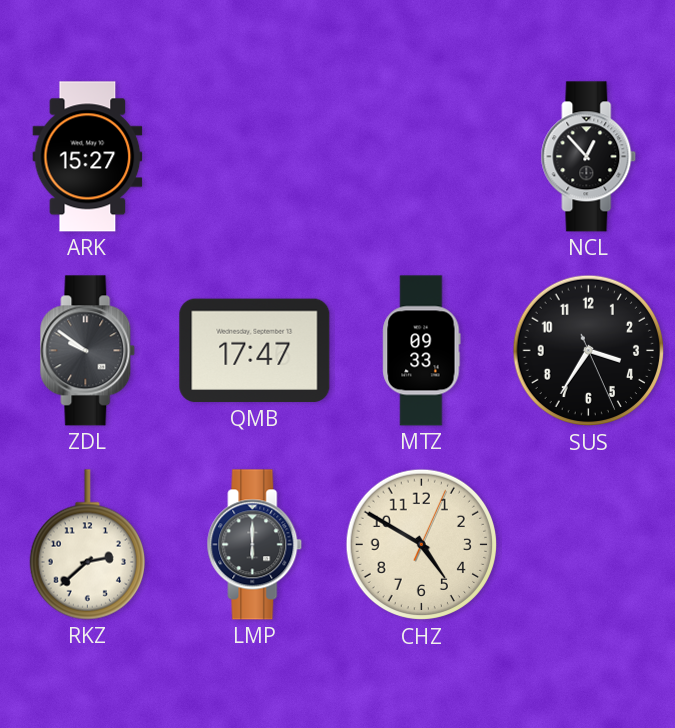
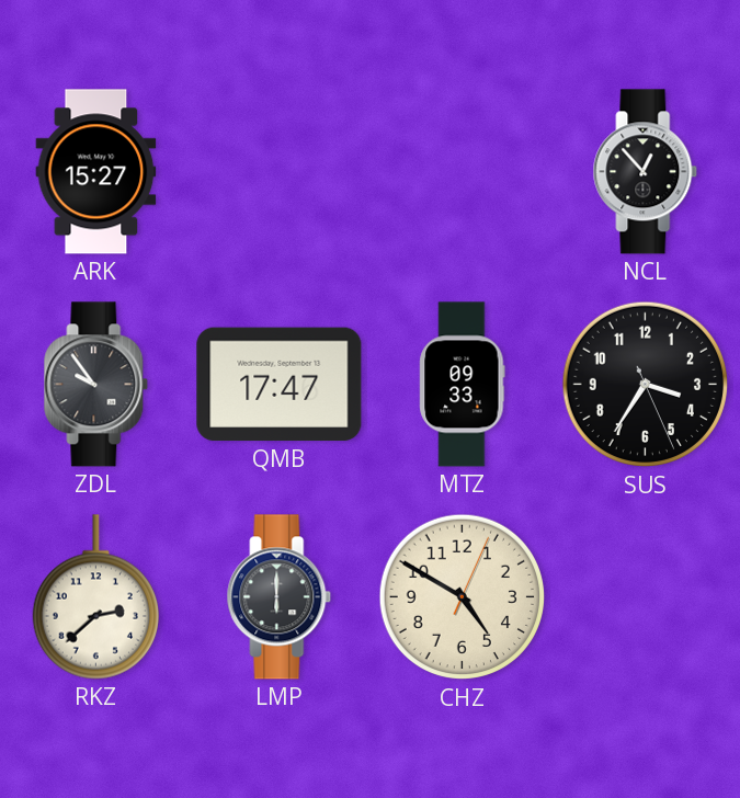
ZDL: 9:51 -> 9:54
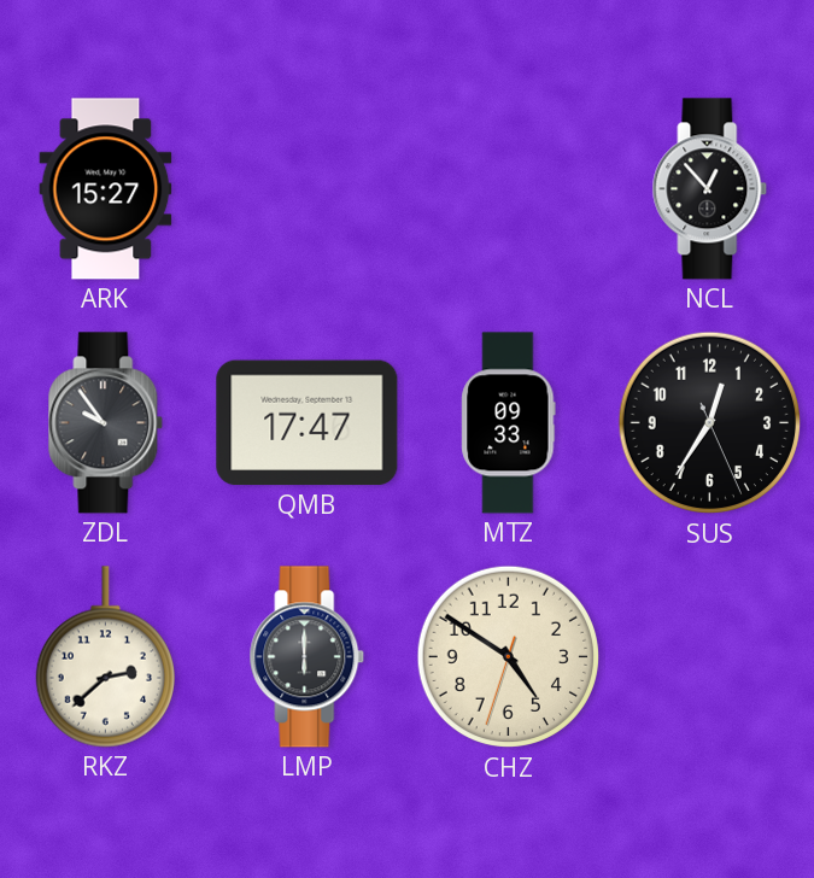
SUS: 3:35 -> 12:35
CHZ: 4:50:04 -> 4:50:33
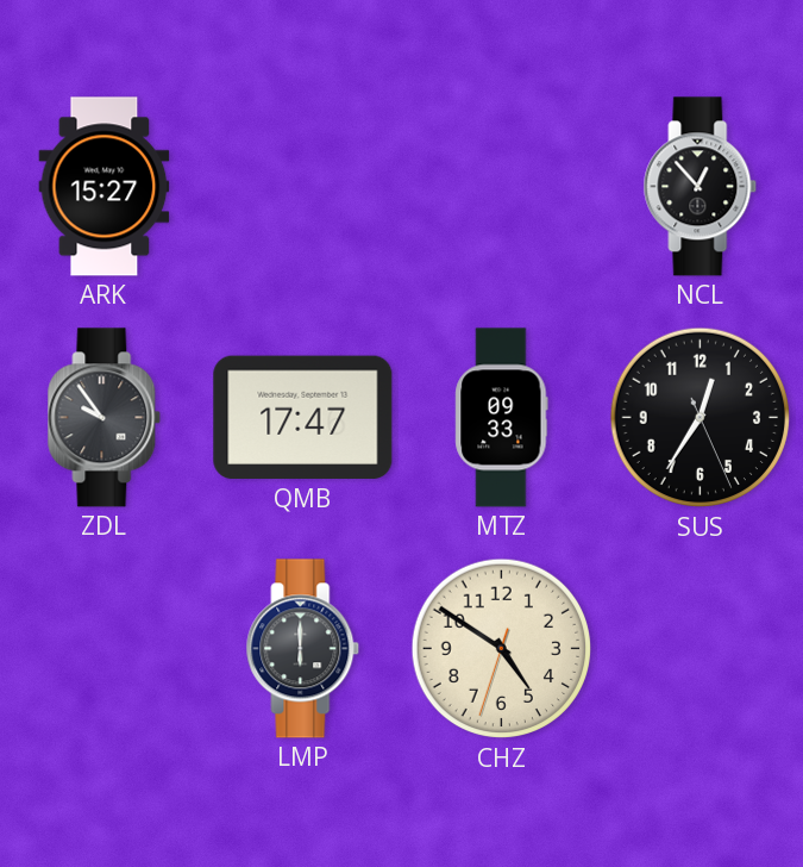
RKZ: 2:38 -> none
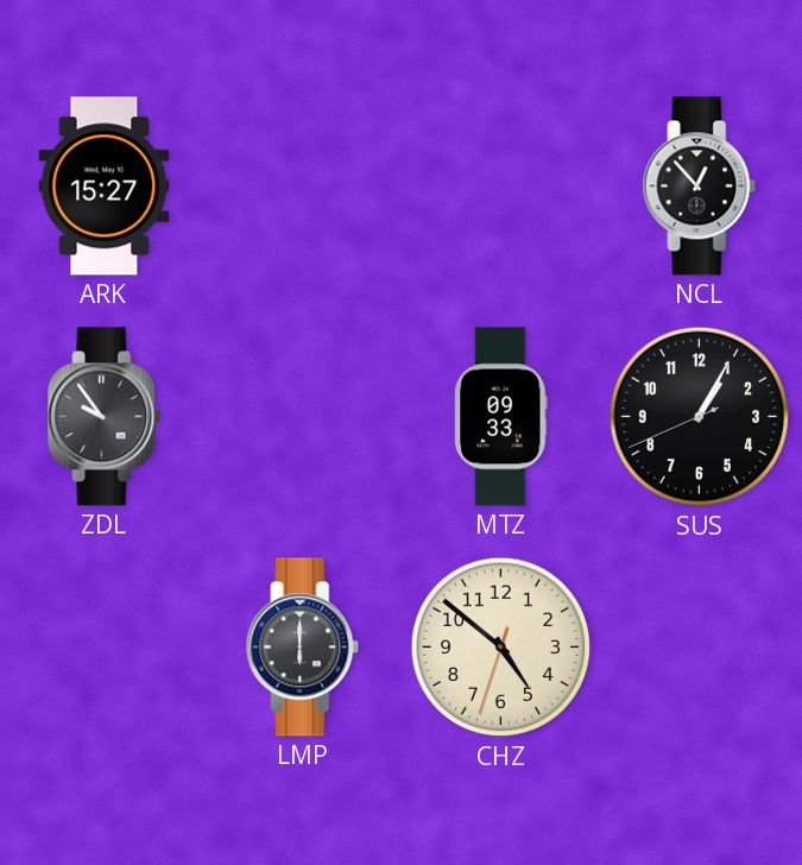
QMB: 17:47 -> none
SUS: 12:35 -> 1:04
CHZ: 4:50 -> 4:51
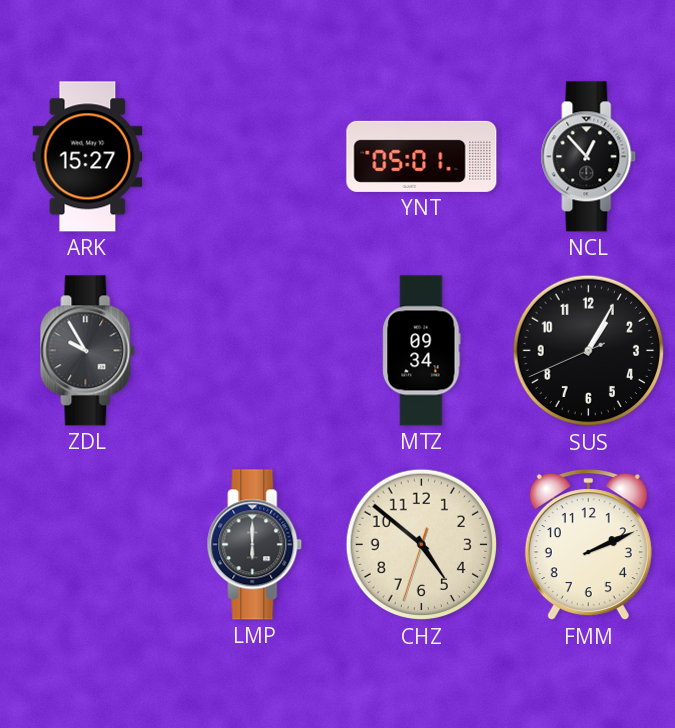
YNT: none -> 05:01
ZDL: 9:54 -> 9:55
MTZ: 09:33 -> 09:34
FMM: none -> 2:11
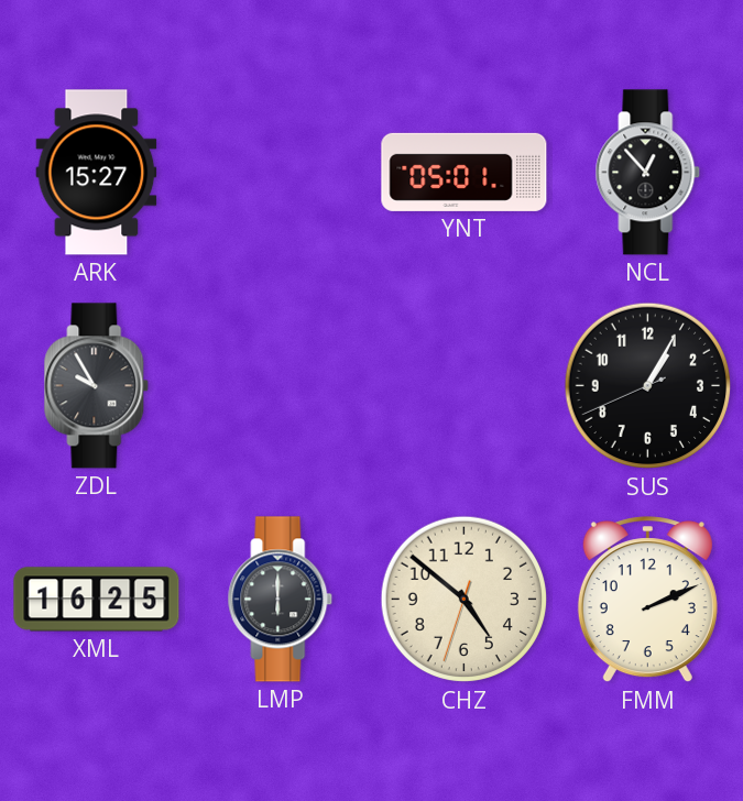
MTZ: 09:34 -> none
XML: none -> 16:25
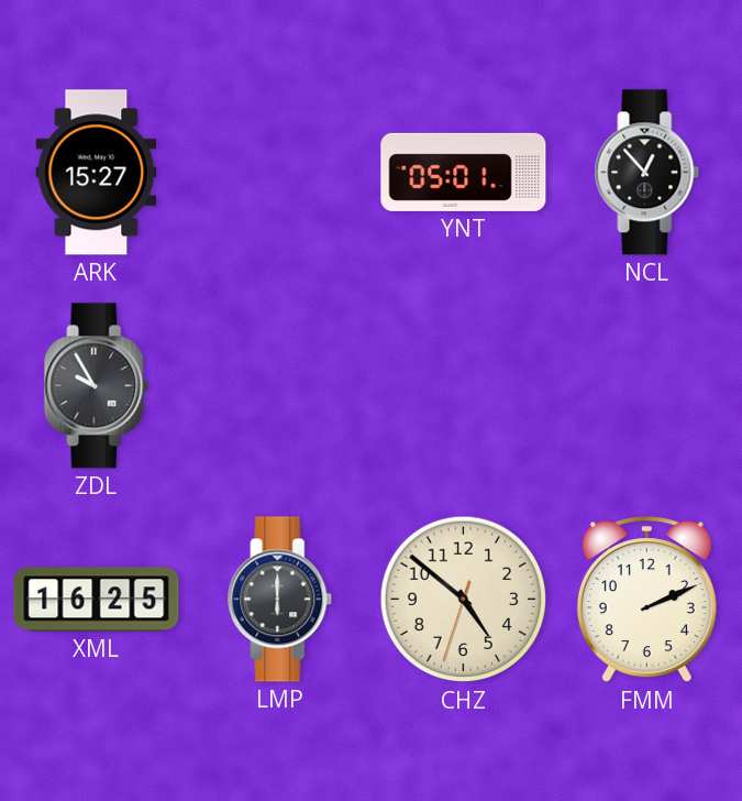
SUS: 1:04 -> none
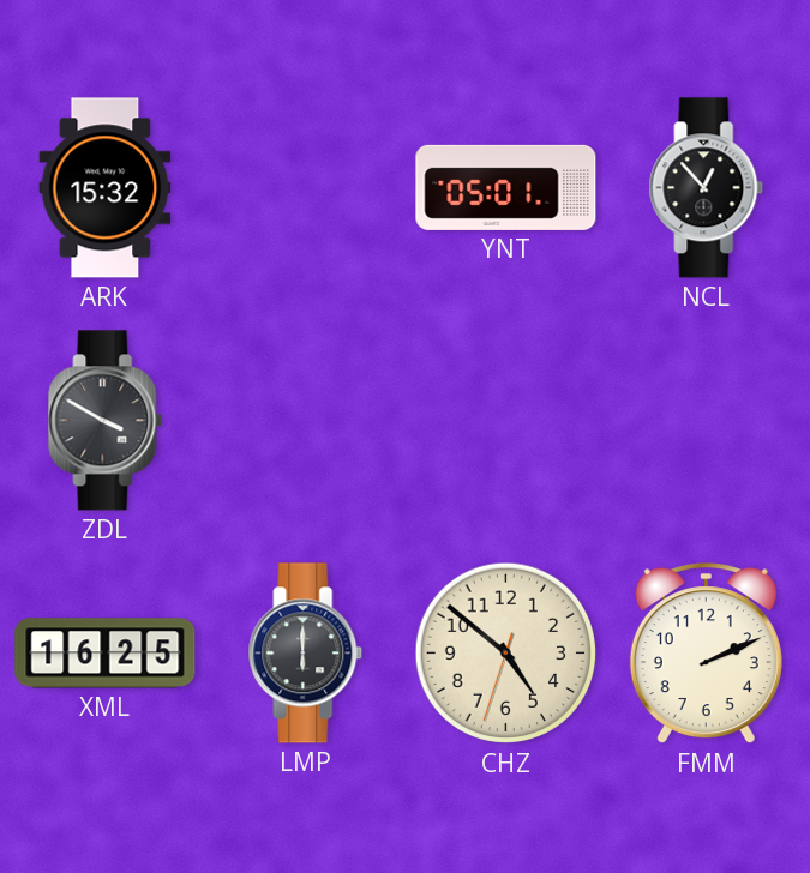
ARK: 15:27 -> 15:32
ZDL: 9:55 -> 3:50
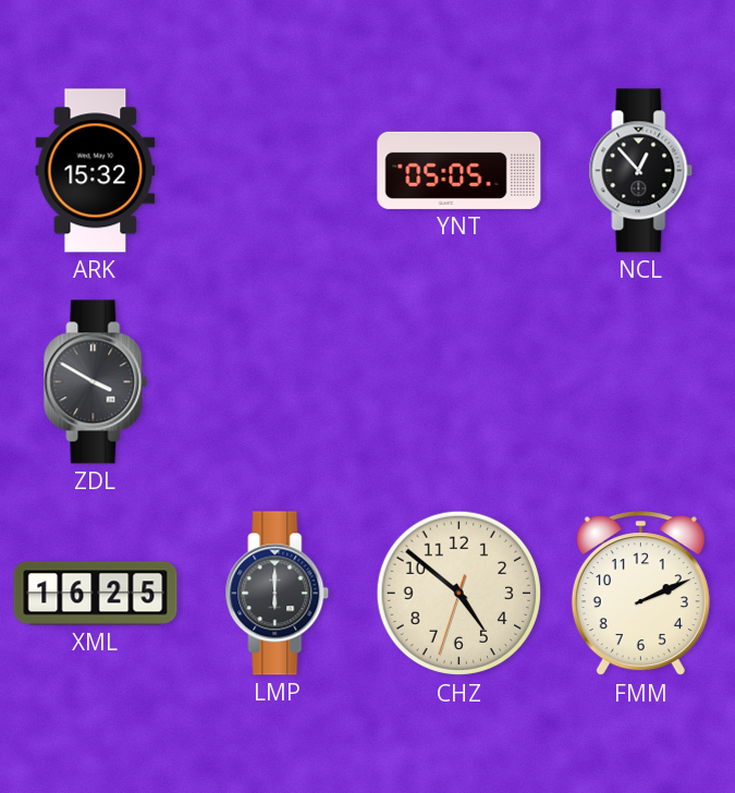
YNT: 05:01 -> 05:05
